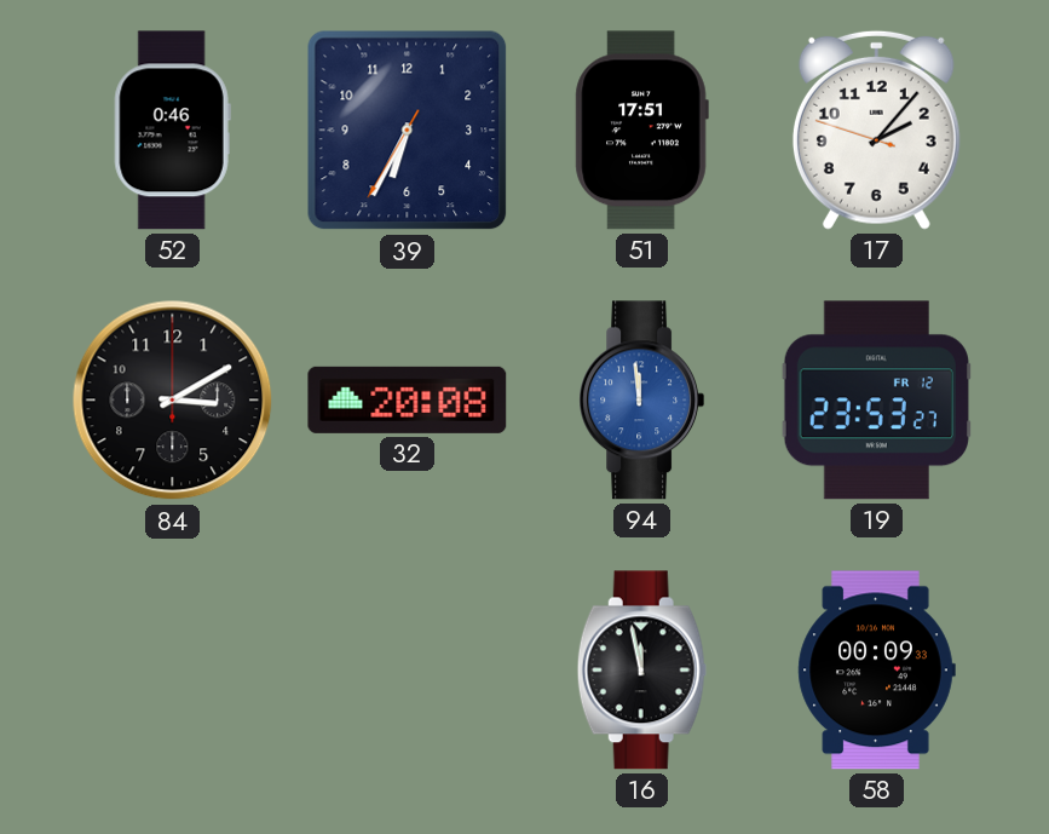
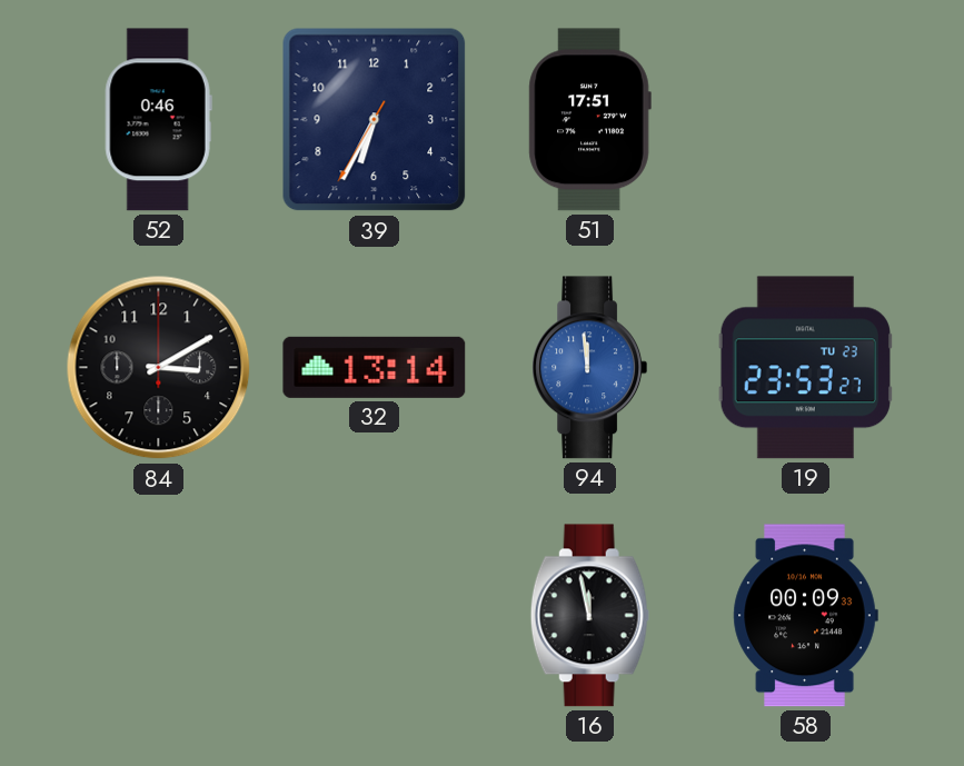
17: 2:06 -> none
32: 20:08 -> 13:14
19 date: FR 12 -> TU 23
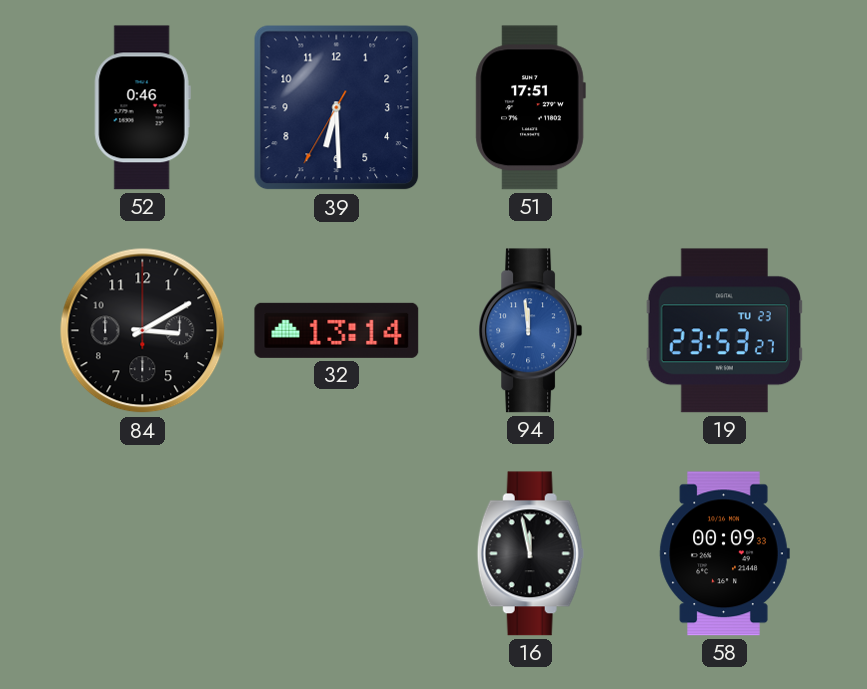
39: 6:34 -> 6:29
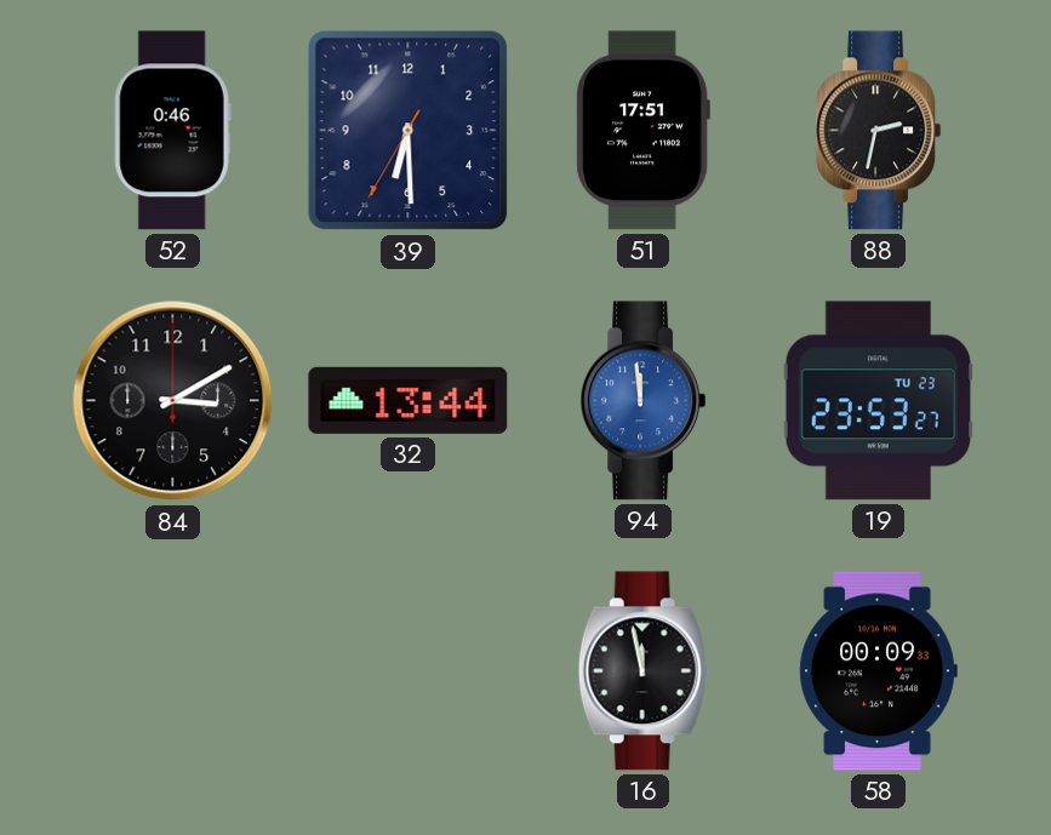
88: none -> 2:32
32: 13:14 -> 13:44
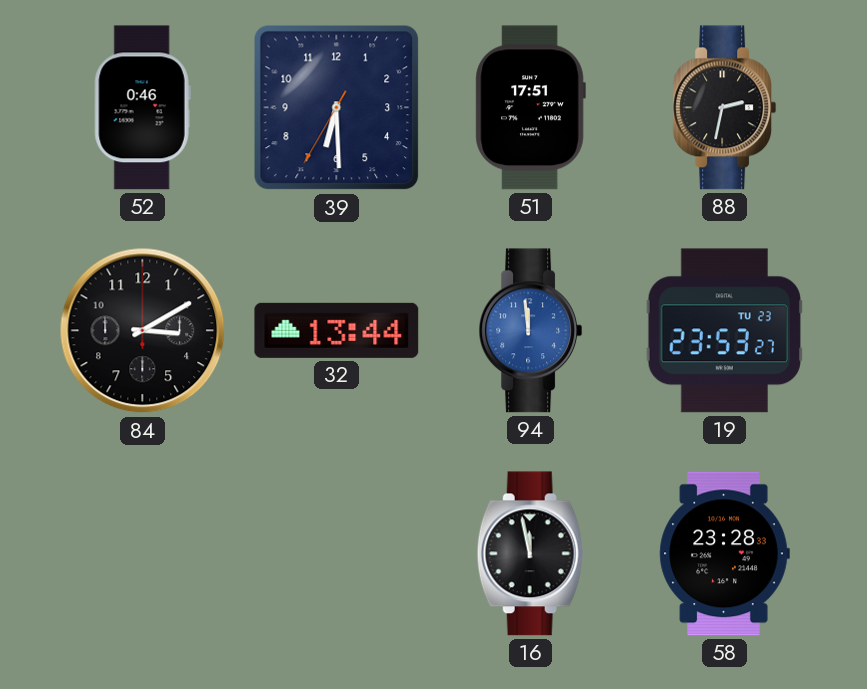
58: 00:09 -> 23:28
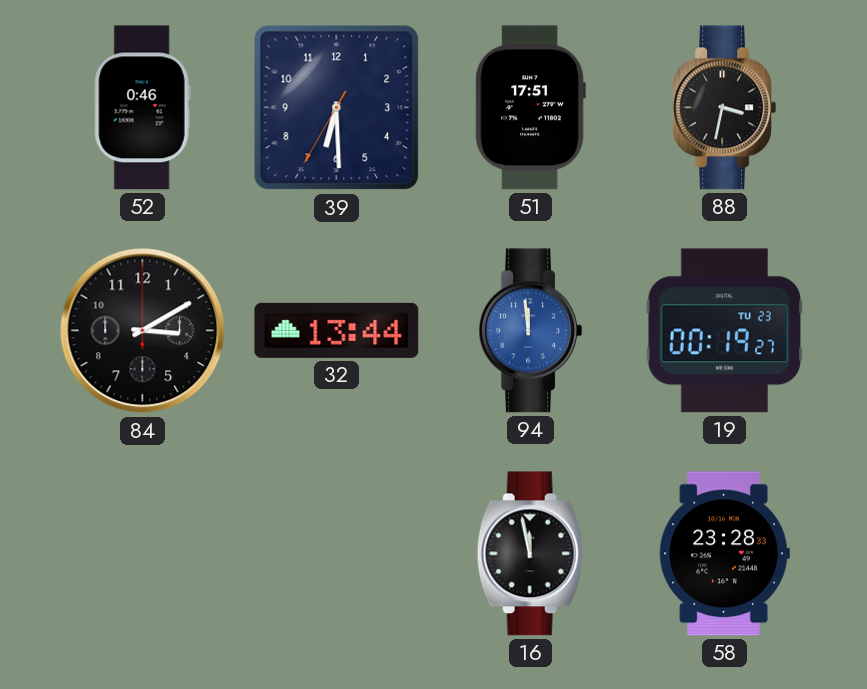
88: 2:32 -> 3:32
19: 23:53 -> 00:19
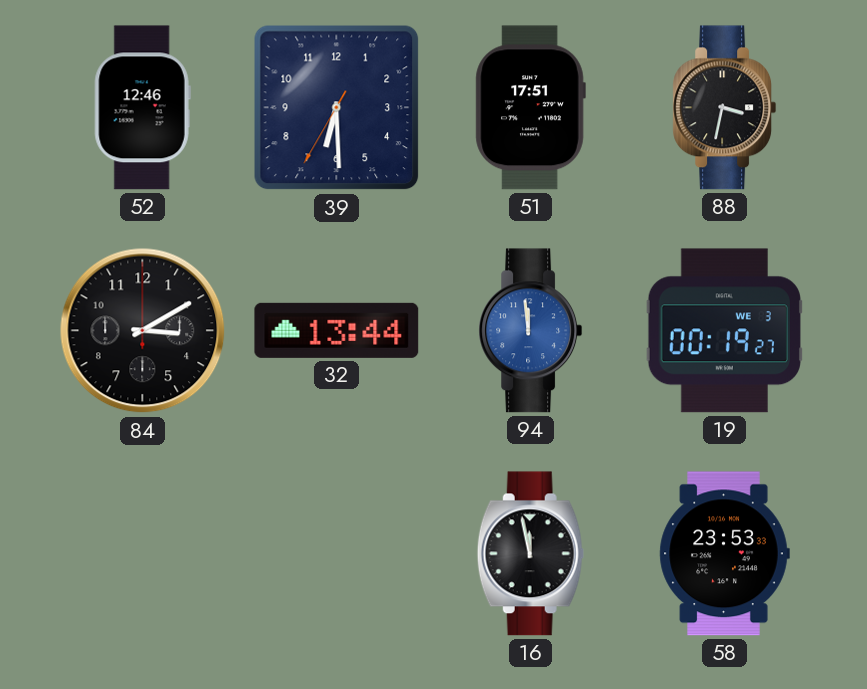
52: 0:46 -> 12:46
19 date: TU 23 -> WE 3
58: 23:28 -> 23:53
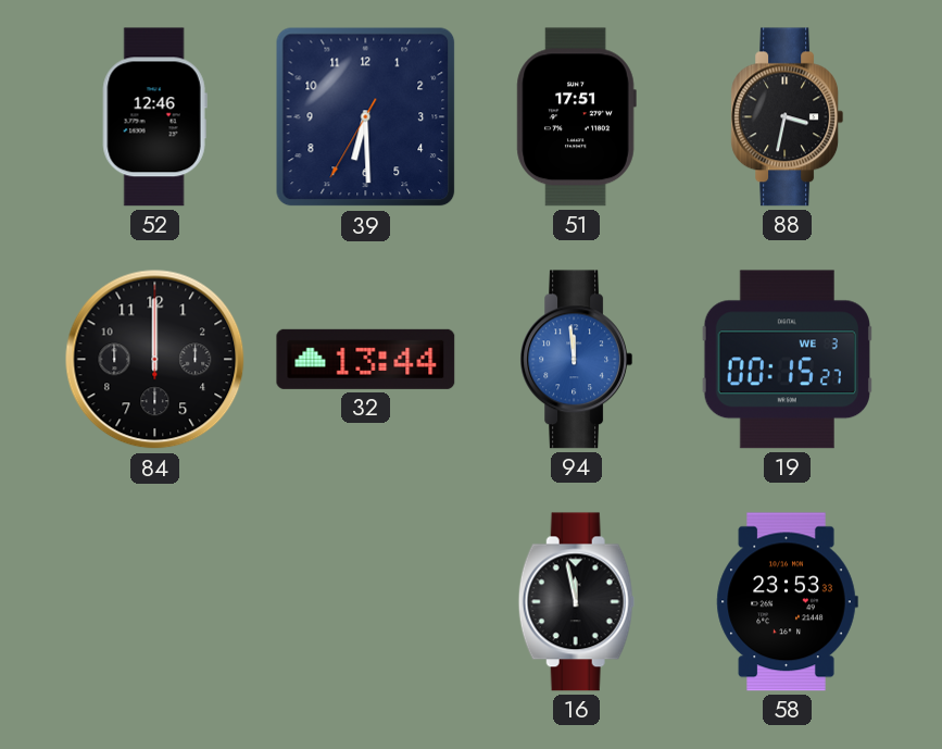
84: 3:10 -> 12:00
19: 00:19 -> 00:15
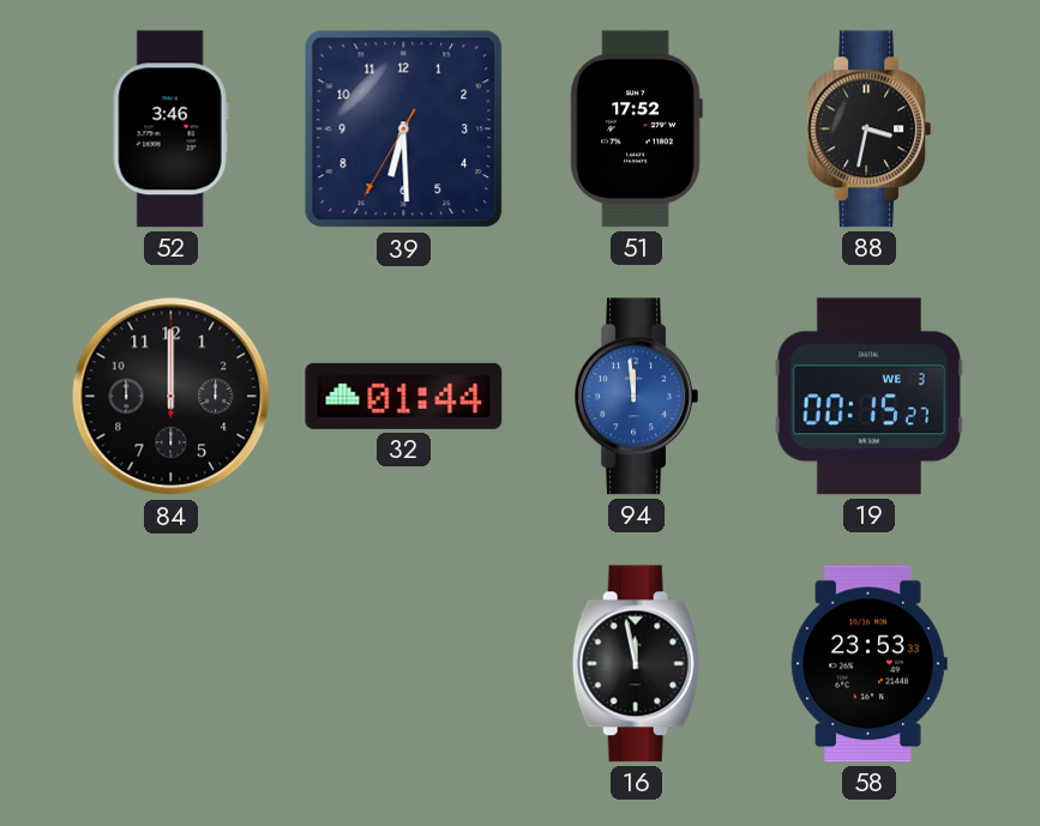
52: 12:46 -> 3:46
51: 17:51 -> 17:52
32: 13:44 -> 01:44
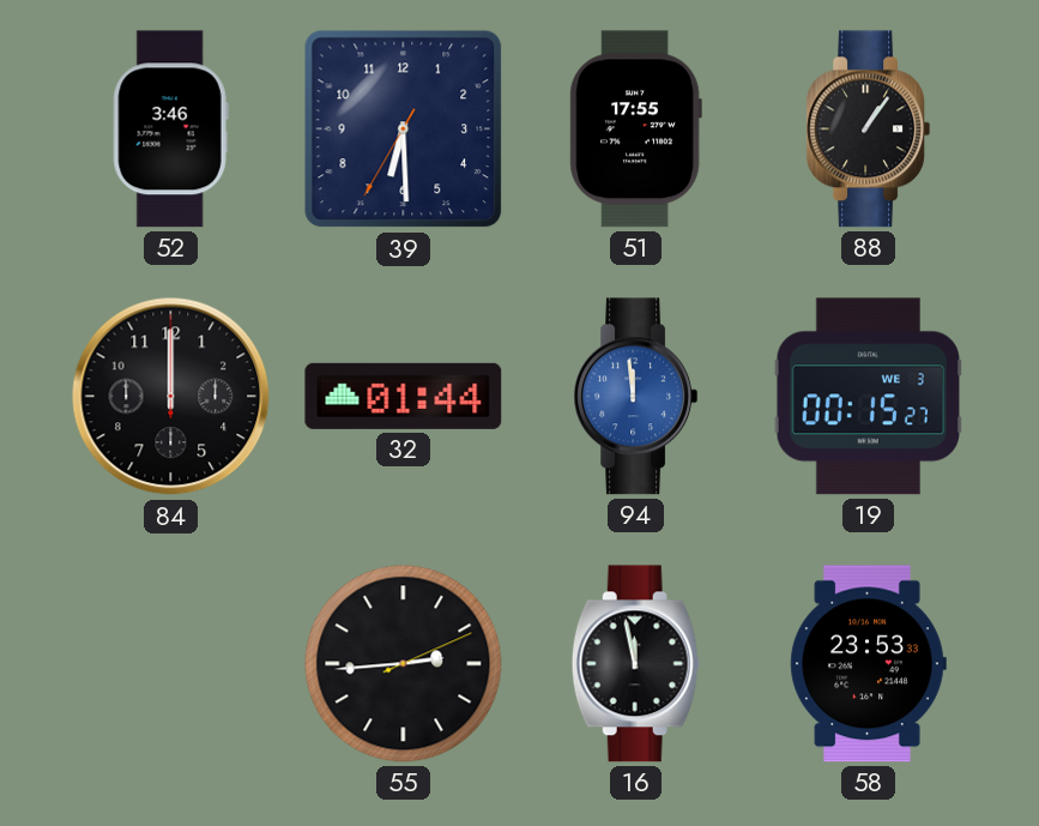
51: 17:52 -> 17:55
88: 3:32 -> 1:06
55: none -> 2:44
